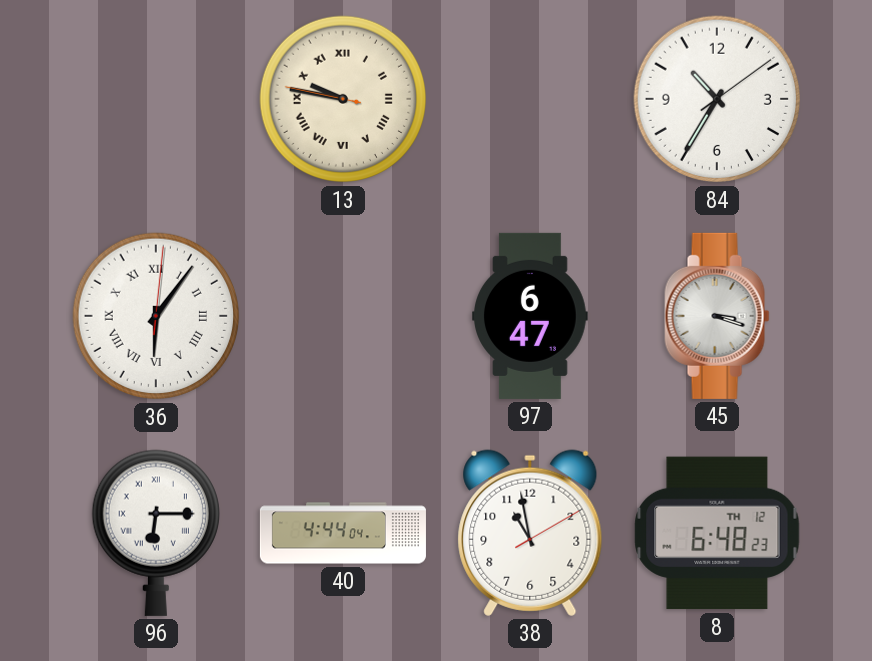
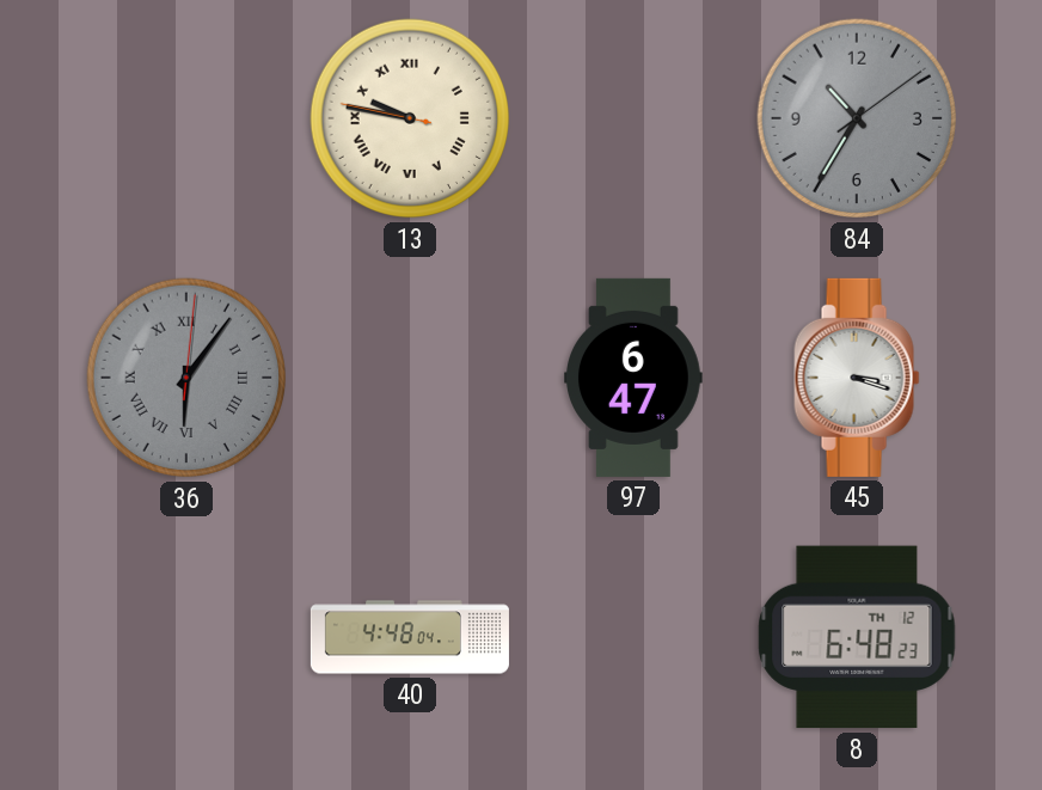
84 dial: white -> grey
36 dial: white -> grey
96: 6:15 -> none
40: 4:44 -> 4:48
38: 10:58 -> none
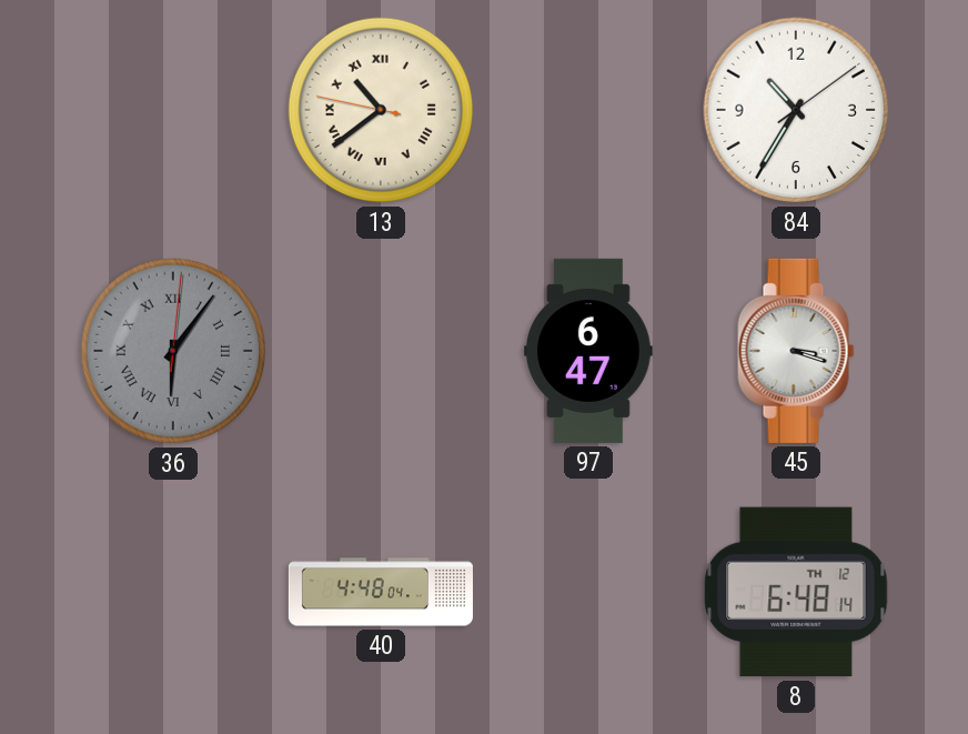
13: 9:46 -> 10:38
84 dial: grey -> white
8: 6:48:23 -> 6:48:14
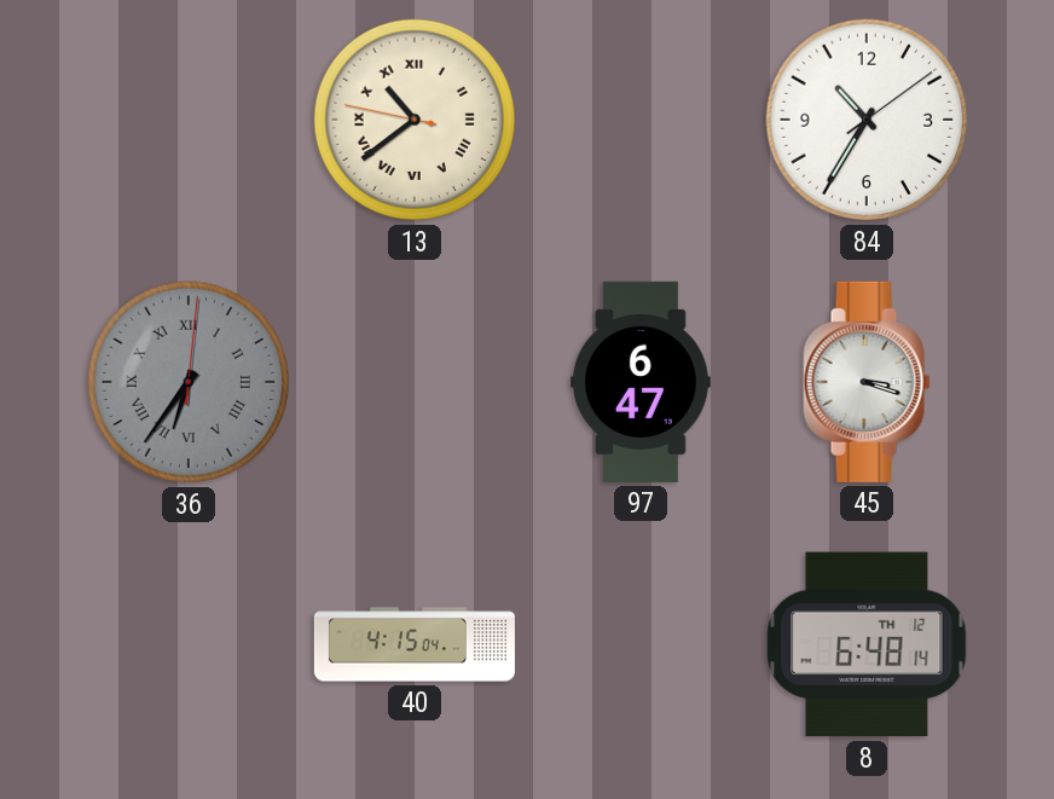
36: 6:06 -> 6:36
40: 4:48 -> 4:15
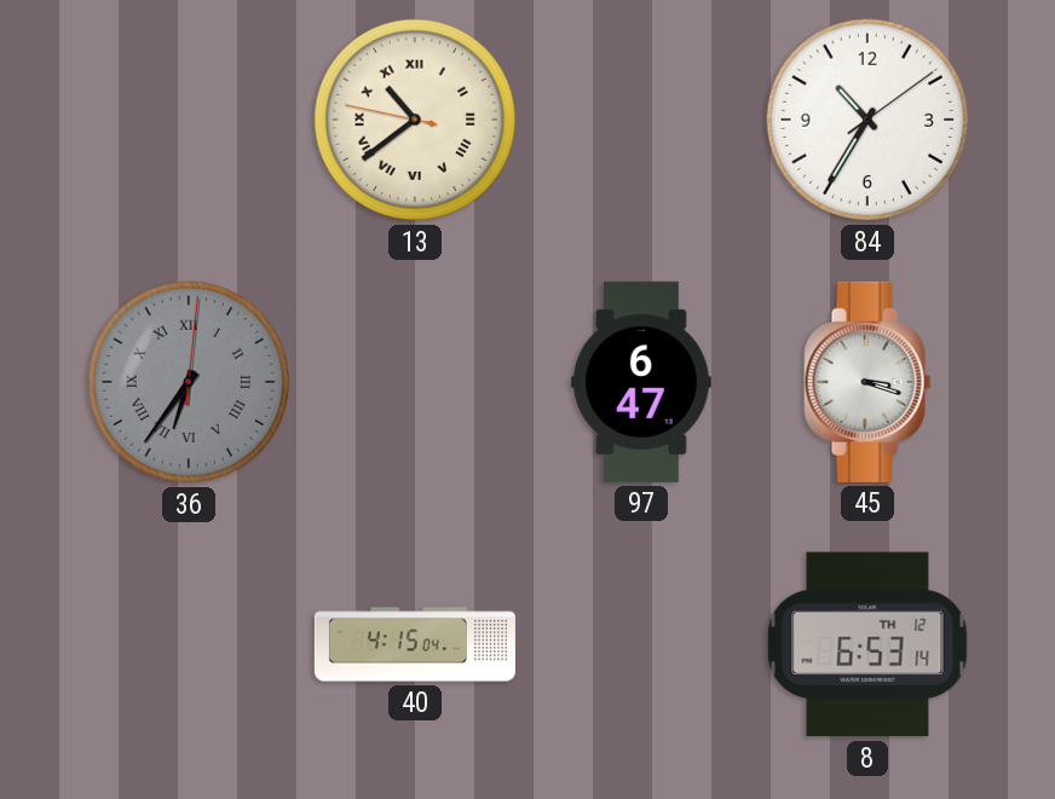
8: 6:48 -> 6:53
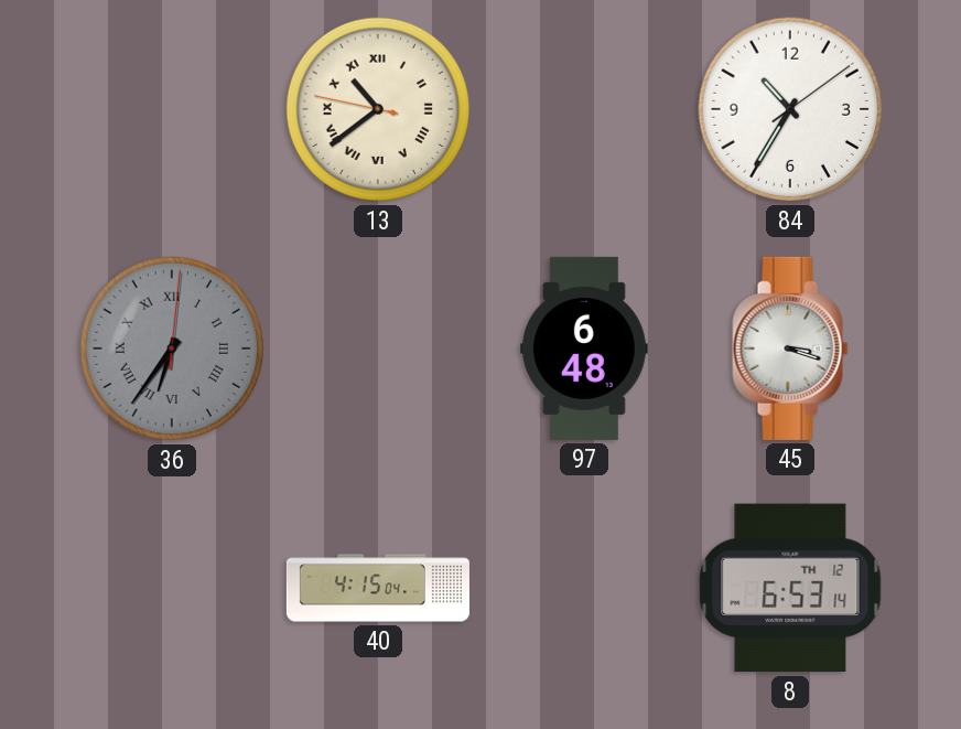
97: 6:47 -> 6:48
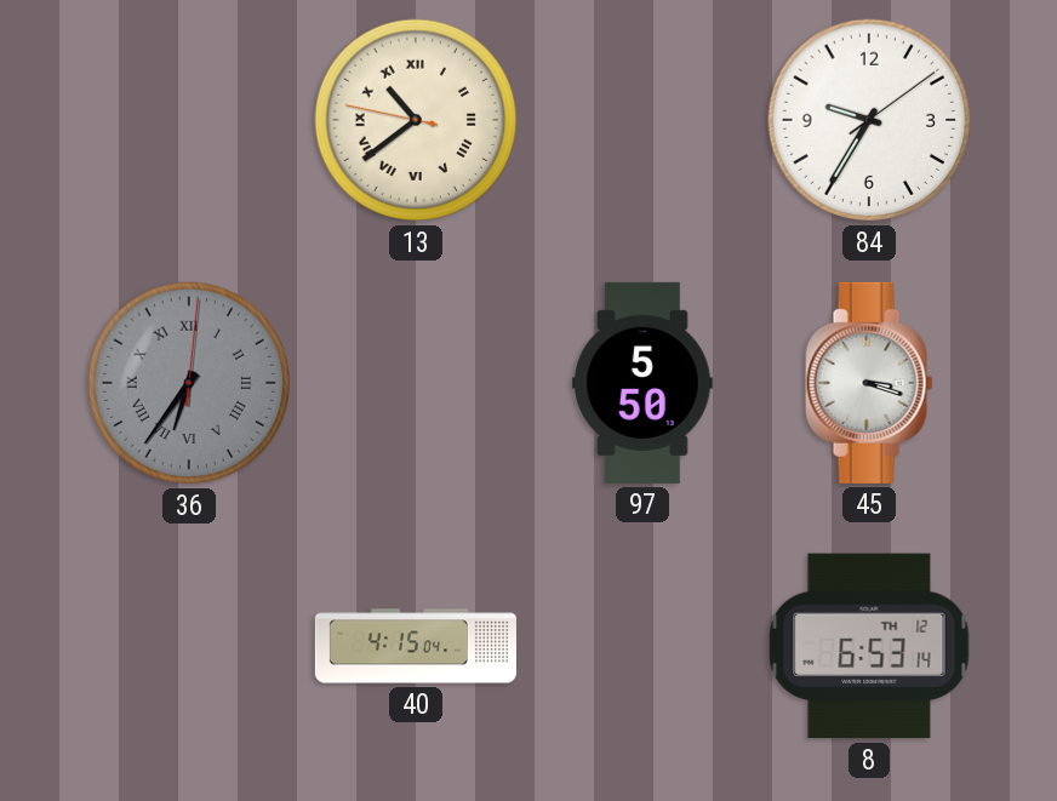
84: 10:35 -> 9:35
97: 6:48 -> 5:50
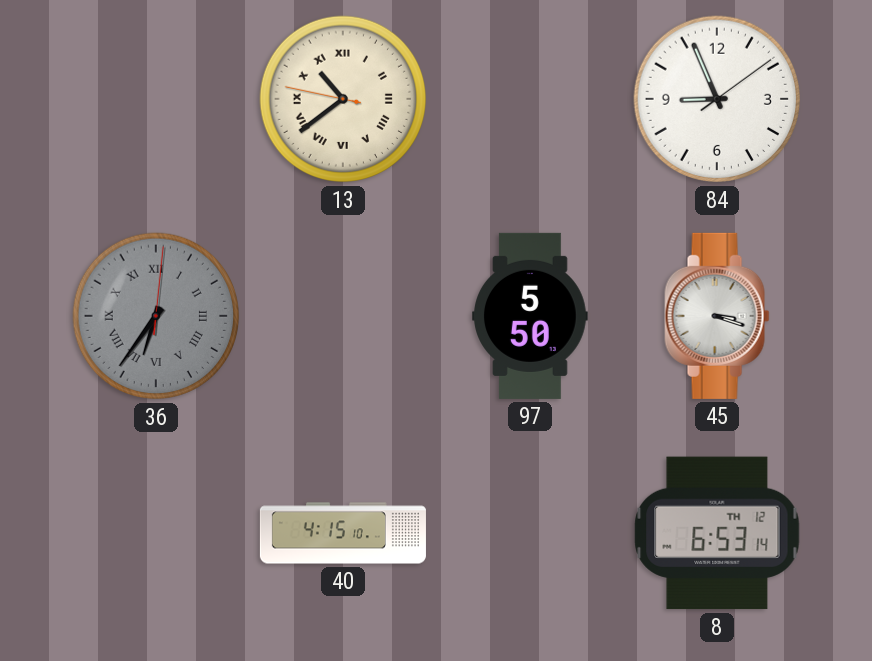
84: 9:35 -> 8:56
40: 4:15:04 -> 4:15:10
